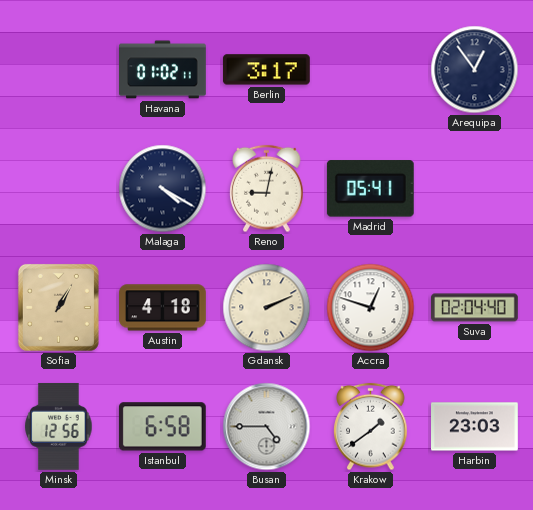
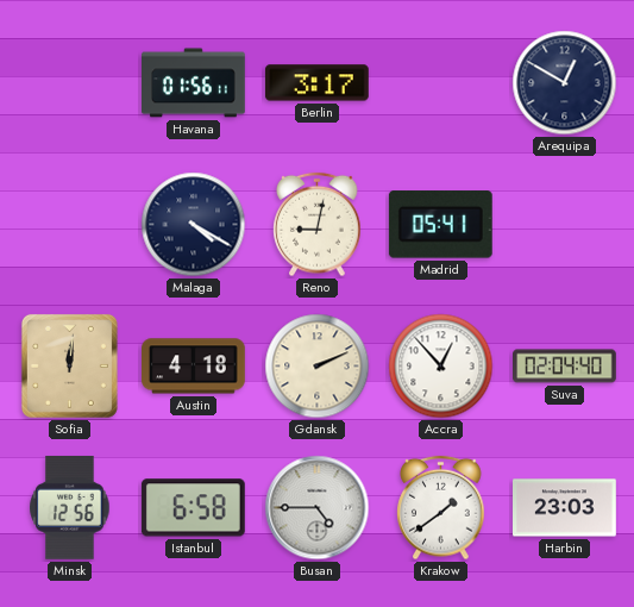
Havana: 01:02 -> 01:56
Arequipa: 12:54 -> 12:50
Sofia: 1:05 -> 12:01
Accra: 12:48 -> 12:53
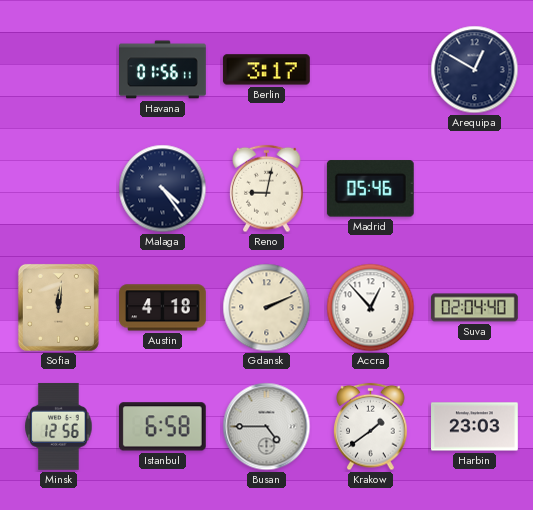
Malaga: 4:20 -> 4:24
Madrid: 05:41 -> 05:46
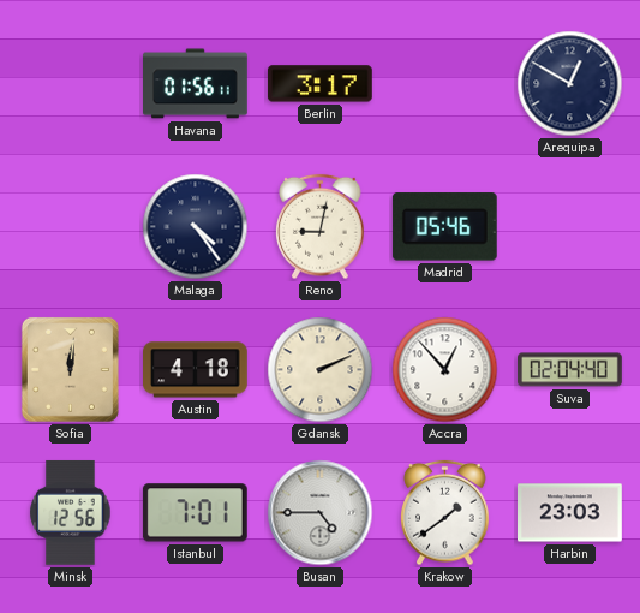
Istanbul: 6:58 -> 7:01
